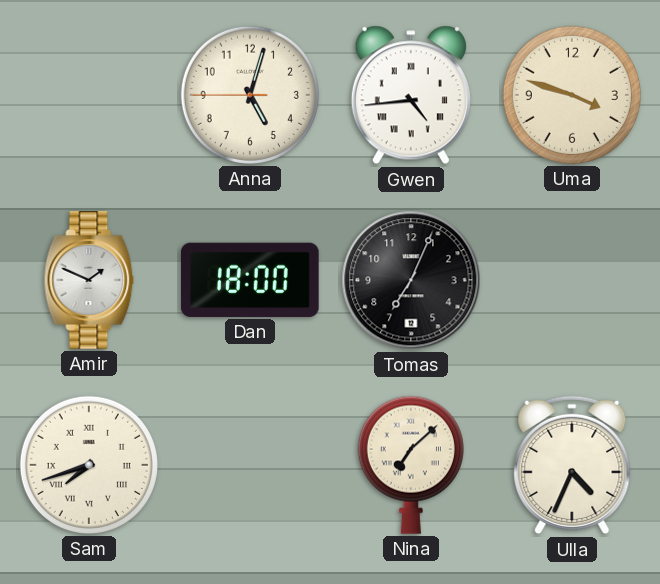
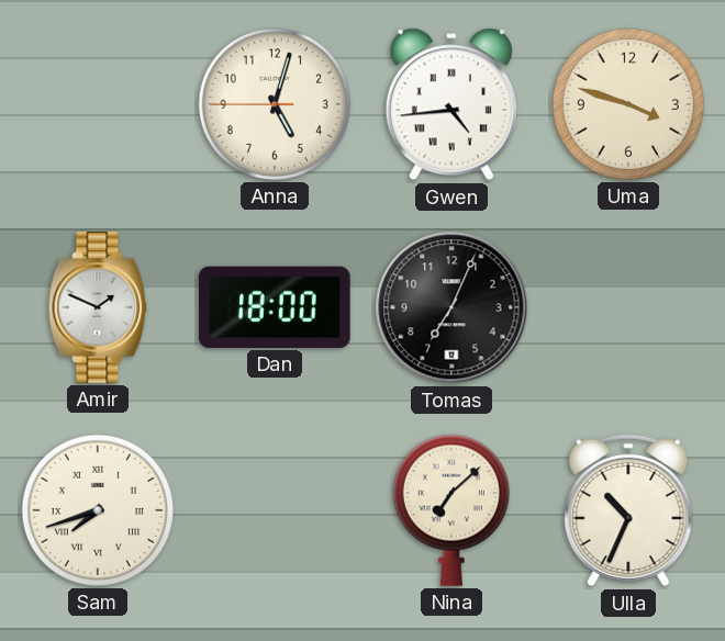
Ulla: 4:34 -> 10:34
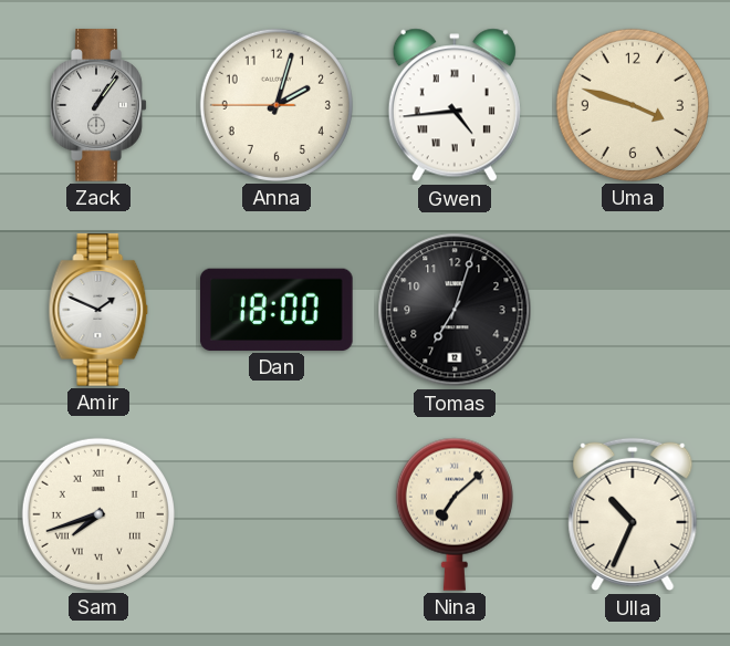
Zack: none -> 1:06
Anna: 5:02 -> 2:02
Tomas: 7:04 -> 7:03
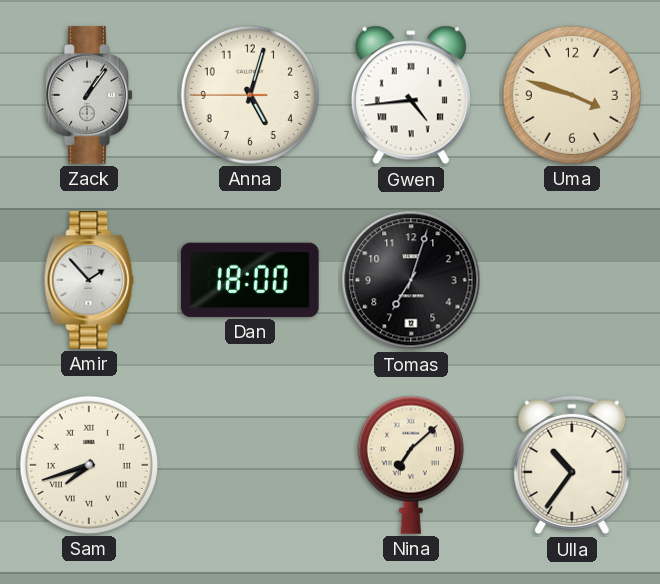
Anna: 2:02 -> 5:02
Amir: 1:49 -> 1:53
Ulla: 10:34 -> 10:36
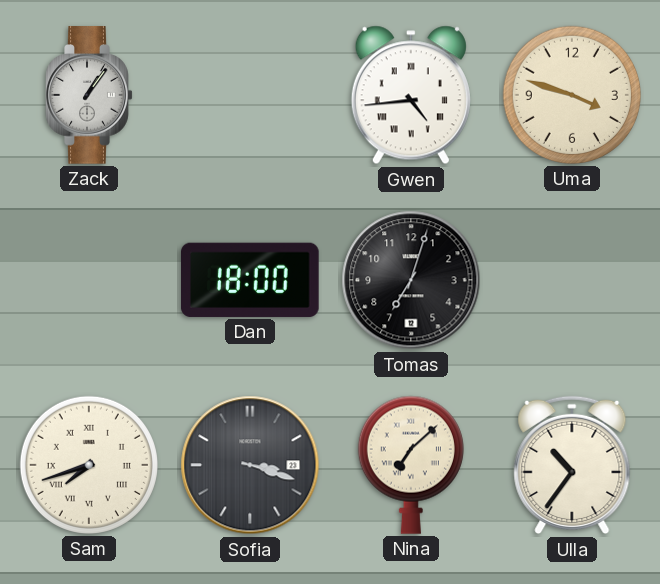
Anna: 5:02 -> none
Amir: 1:53 -> none
Sofia: none -> 3:18
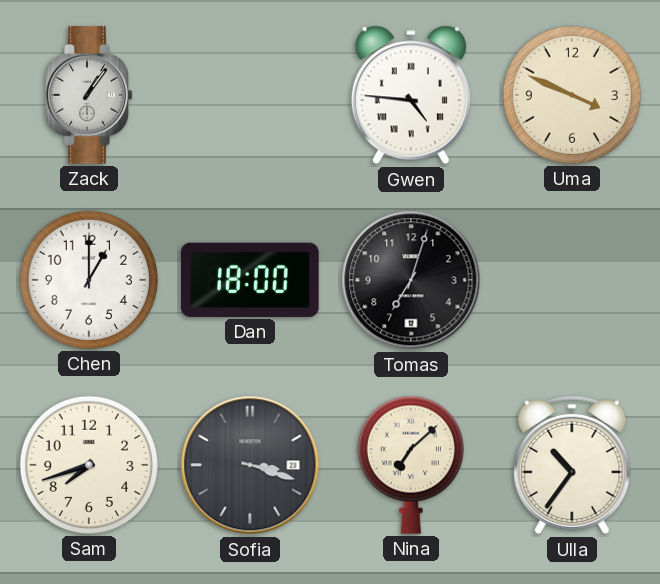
Gwen: 4:44 -> 4:46
Uma: 3:48 -> 3:49
Chen: none -> 1:00
Sam numerals: Roman -> Arabic
